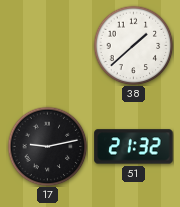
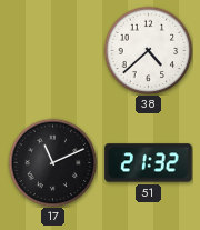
38: 1:38 -> 4:38
17: 9:13 -> 11:11
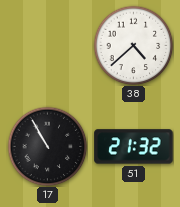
17: 11:11 -> 10:55
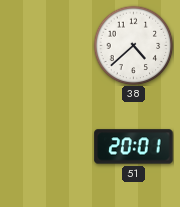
17: 10:55 -> none
51: 21:32 -> 20:01
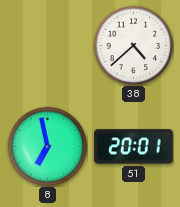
8: none -> 6:58
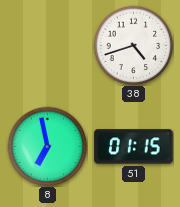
38: 4:38 -> 4:42
51: 20:01 -> 01:15
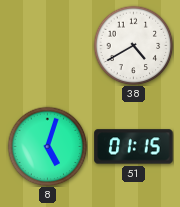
38: 4:42 -> 4:40
8: 6:58 -> 5:03
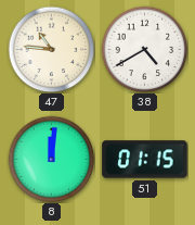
47: none -> 10:46
8: 5:03 -> 12:01
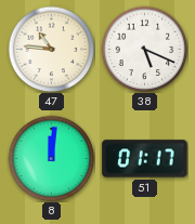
38: 4:40 -> 5:19
51: 01:15 -> 01:17
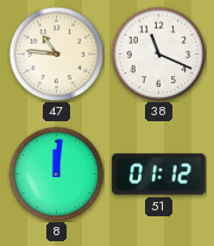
38: 5:19 -> 11:19
51: 01:17 -> 01:12
